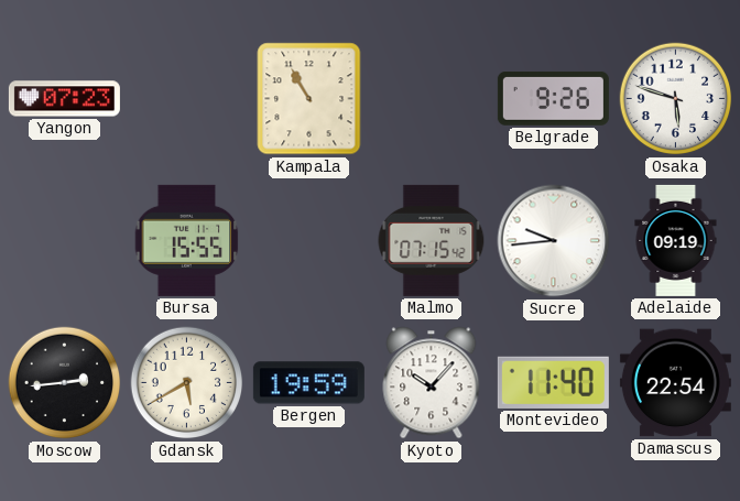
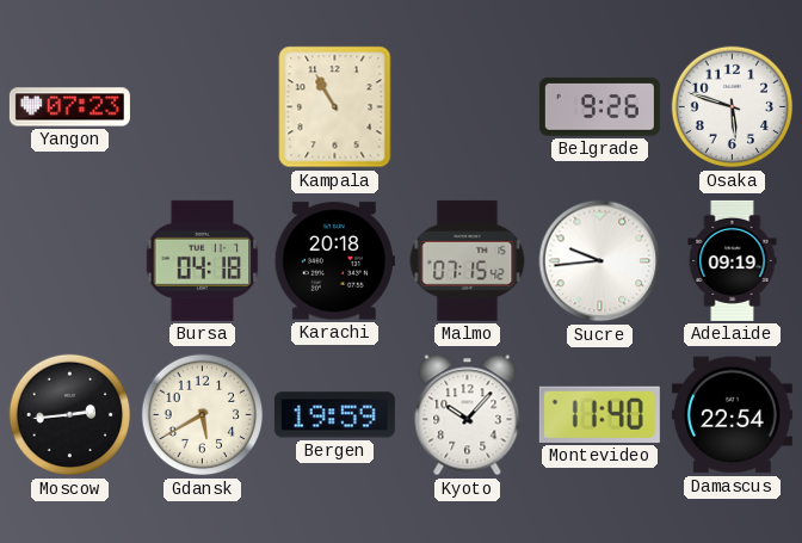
Bursa: 15:55 -> 04:18
Karachi: none -> 20:18
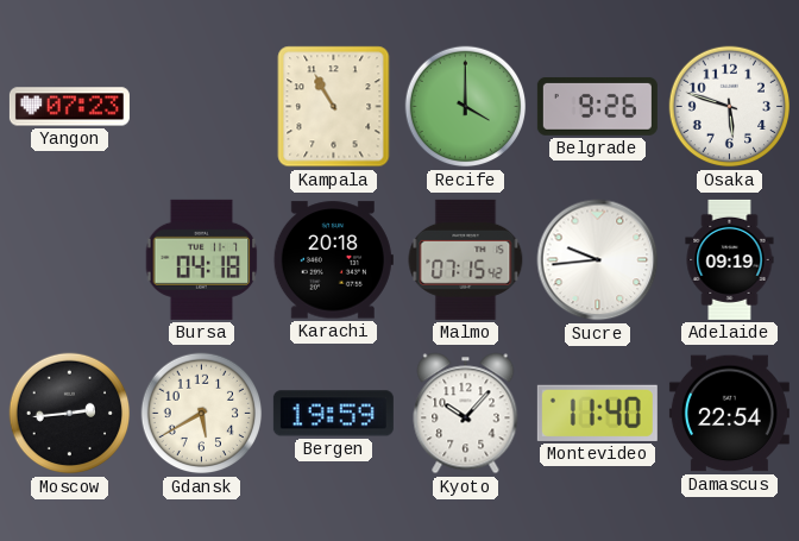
Recife: none -> 4:00
